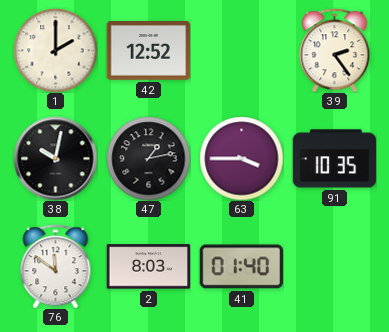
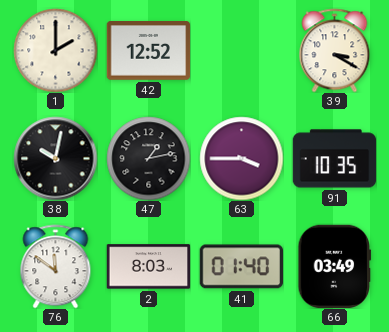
39: 2:24 -> 3:20
66: none -> 03:49
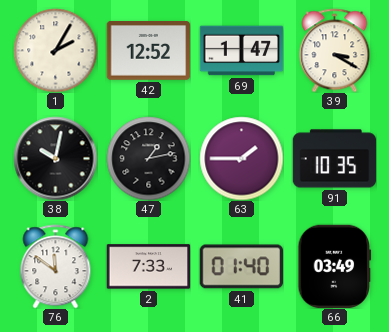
1: 2:00 -> 2:05
69: none -> 1:47
63: 3:45 -> 1:45
2: 8:03 -> 7:33
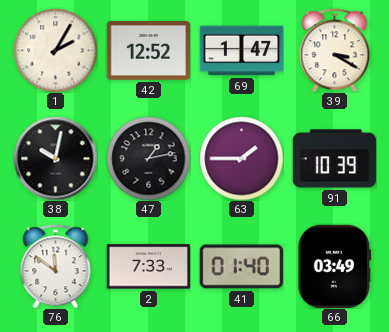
91: 10:35 -> 10:39
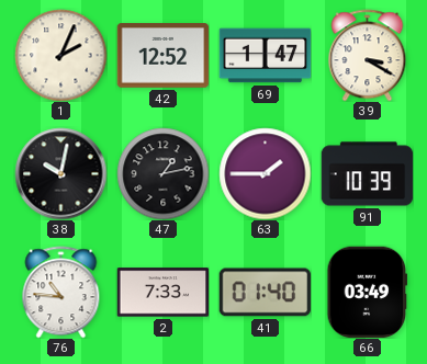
1: 2:05 -> 2:04
76: 11:51 -> 10:46
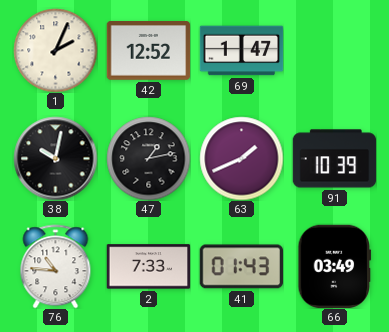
39: 3:20 -> none
63: 1:45 -> 1:41
41: 01:40 -> 01:43
